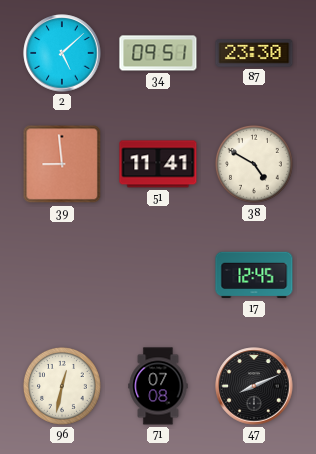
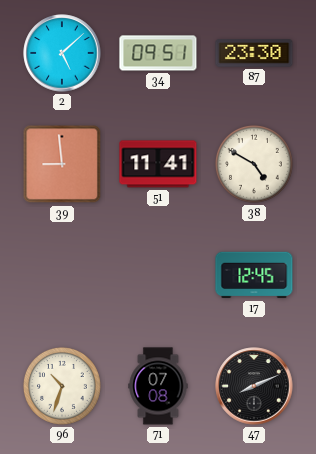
96: 12:32 -> 10:33
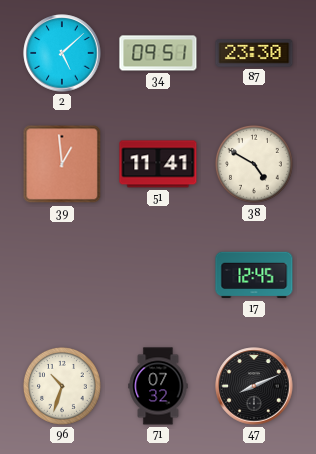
39: 8:59 -> 12:59
71: 07:08 -> 07:32
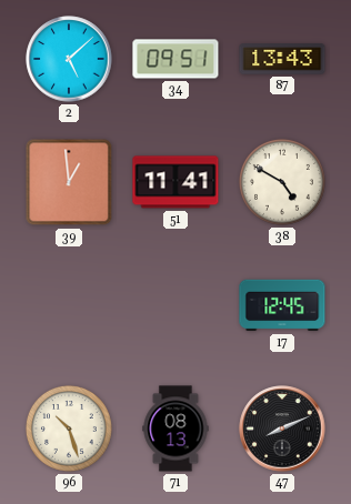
87: 23:30 -> 13:43
96: 10:33 -> 10:27
71: 07:32 -> 08:13
